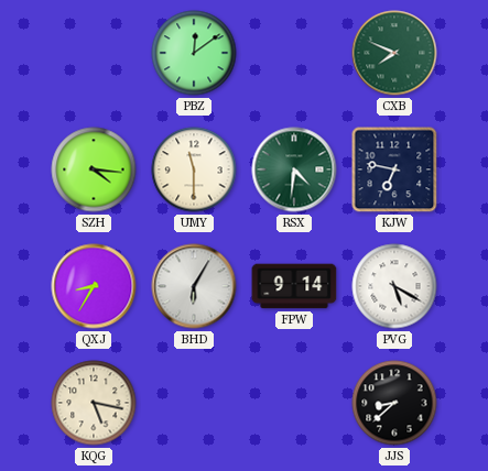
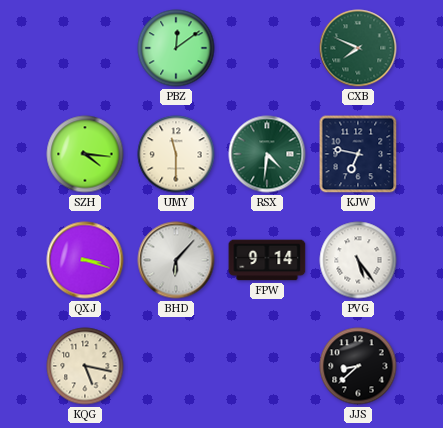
QXJ: 8:35 -> 3:18
BHD: 6:05 -> 6:07
PVG: 5:20 -> 5:24
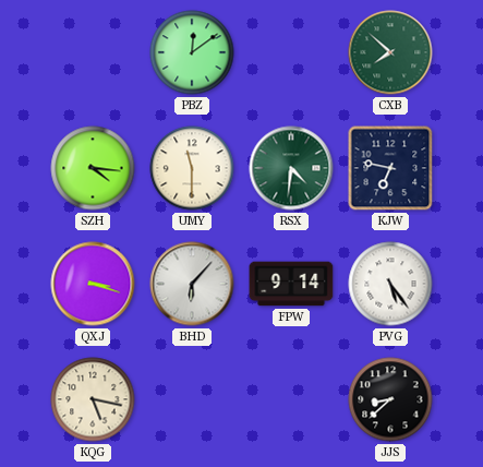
CXB: 7:49 -> 7:52
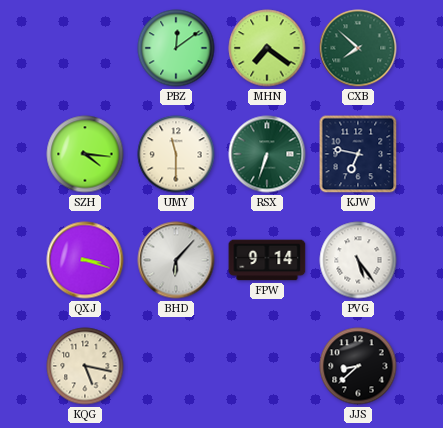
MHN: none -> 7:21
RSX: 4:31 -> 6:33
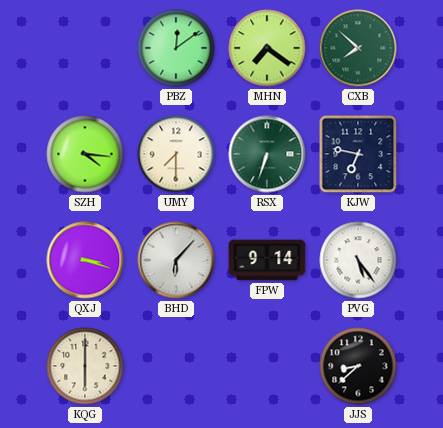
UMY: 11:30 -> 7:30
KQG: 5:17 -> 6:00
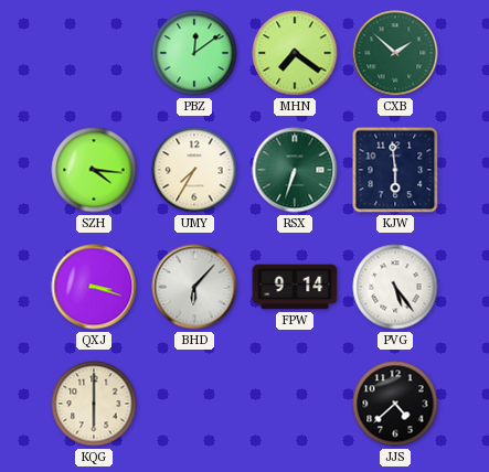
CXB: 7:52 -> 1:52
UMY: 7:30 -> 7:35
KJW: 6:47 -> 5:59
JJS: 8:38 -> 4:38
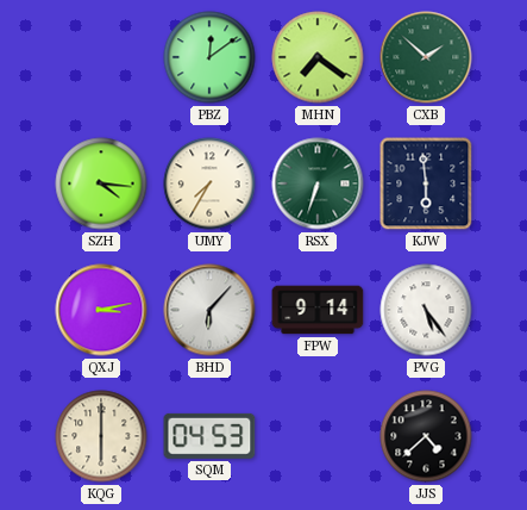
QXJ: 3:18 -> 3:13
SQM: none -> 04:53
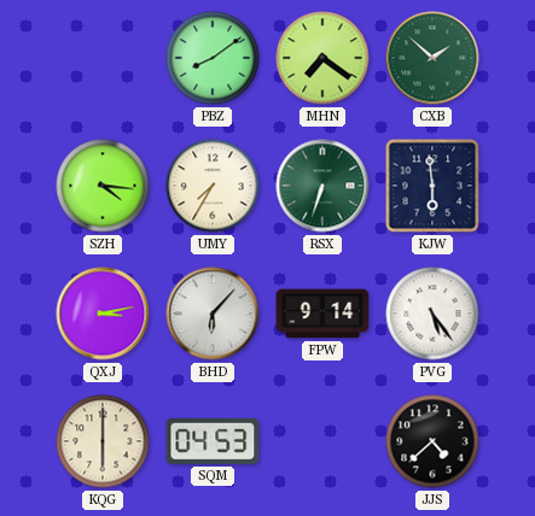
PBZ: 12:09 -> 8:09
